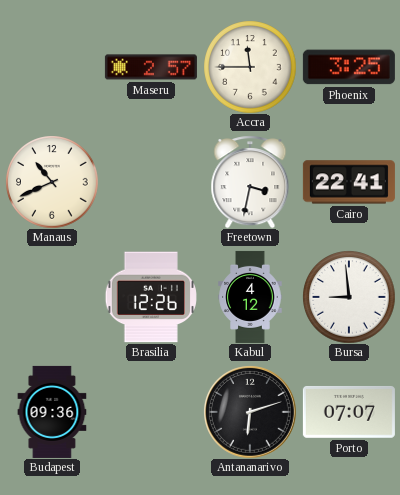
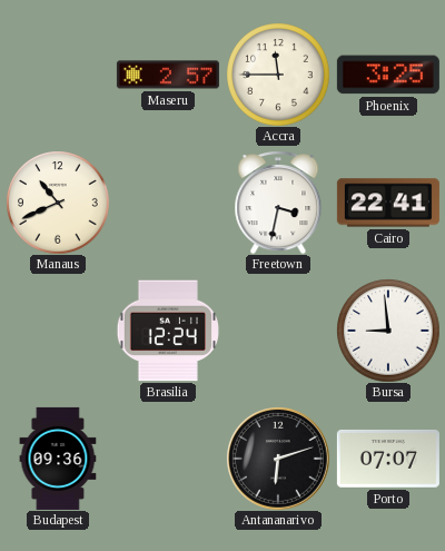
Brasilia: 12:26 -> 12:24
Kabul: 4:12 -> none
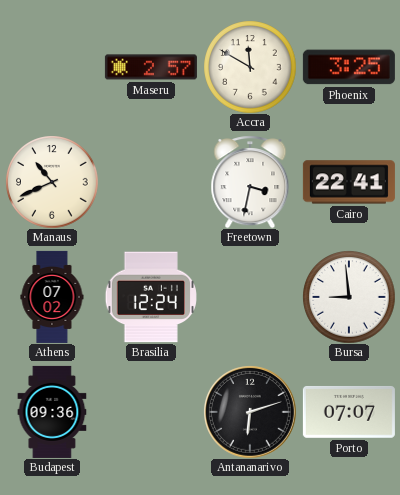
Accra: 11:45 -> 11:50
Athens: none -> 07:02
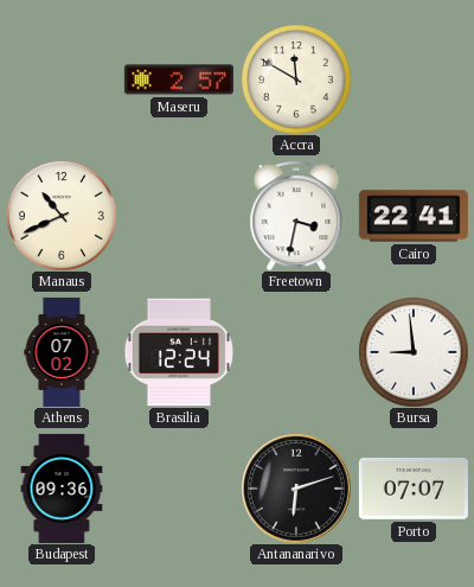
Phoenix: 3:25 -> none
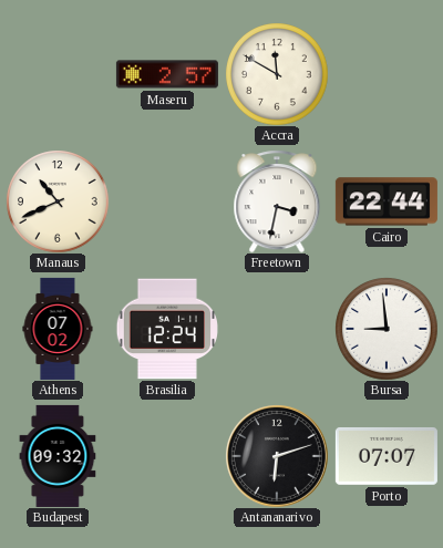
Cairo: 22:41 -> 22:44
Budapest: 09:36 -> 09:32
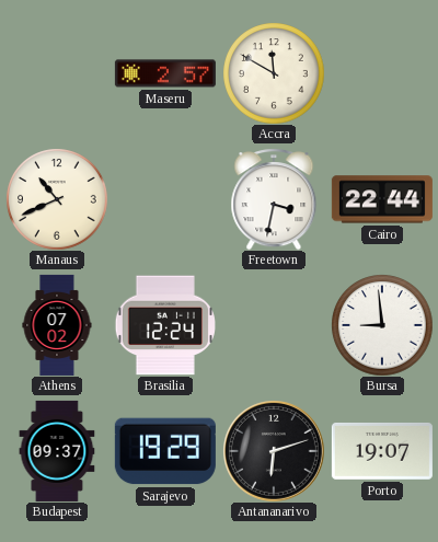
Budapest: 09:32 -> 09:37
Sarajevo: none -> 19:29
Porto: 07:07 -> 19:07
